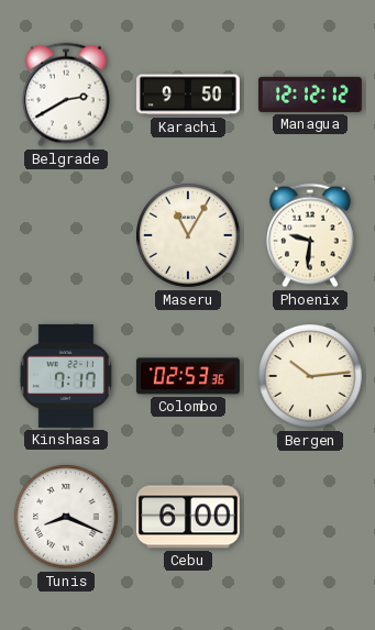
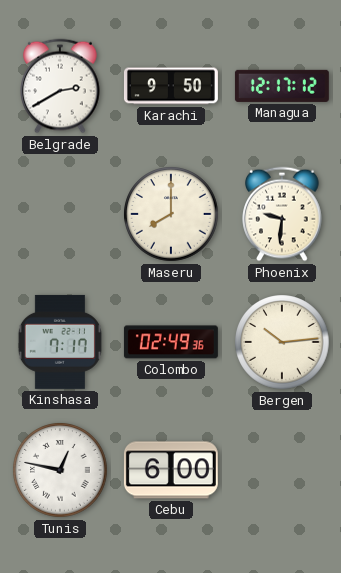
Managua: 12:12 -> 12:17
Maseru: 11:05 -> 8:00
Colombo: 02:53 -> 02:49
Tunis: 8:19 -> 12:47
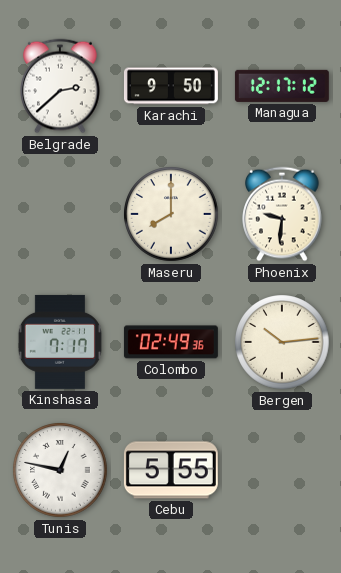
Belgrade: 2:40 -> 2:38
Cebu: 6:00 -> 5:55
